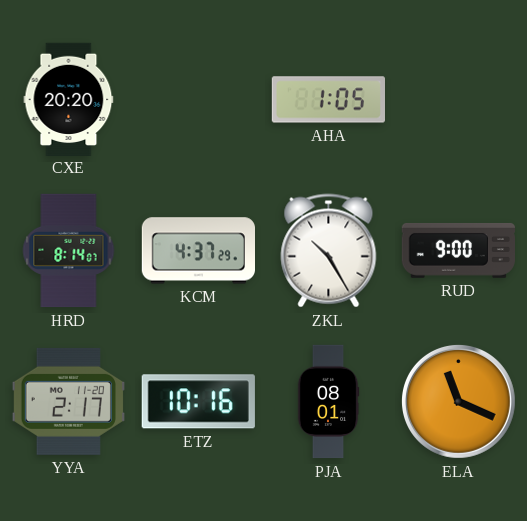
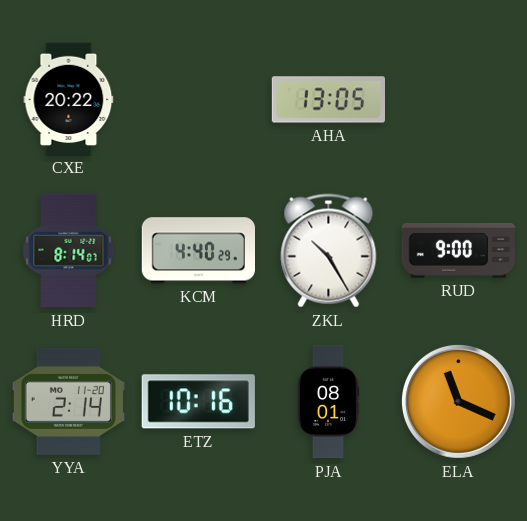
CXE: 20:20 -> 20:22
AHA: 1:05 -> 13:05
KCM: 4:37 -> 4:40
YYA: 2:17 -> 2:14
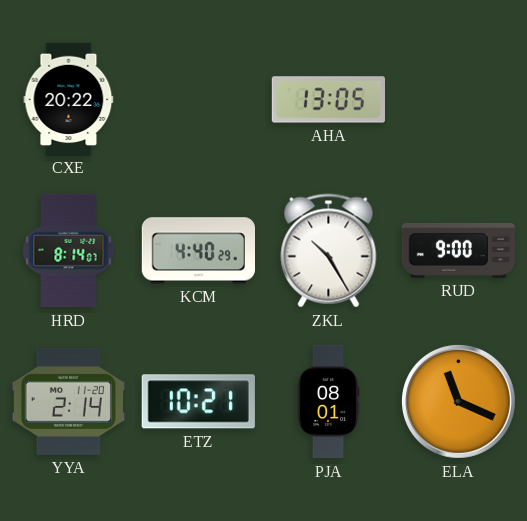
ETZ: 10:16 -> 10:21
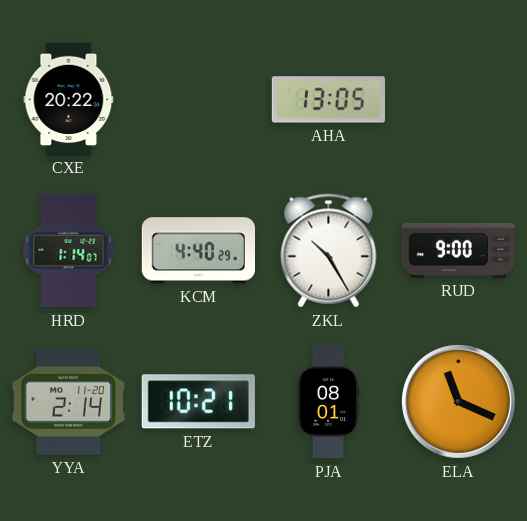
HRD: 8:14 -> 1:14
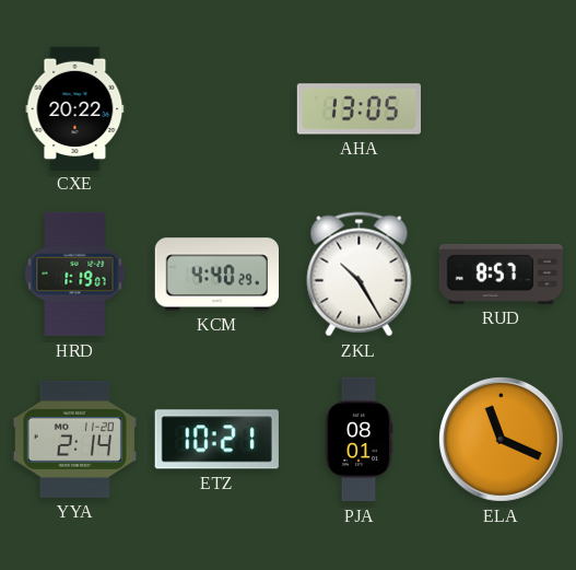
HRD: 1:14 -> 1:19
RUD: 9:00 -> 8:57
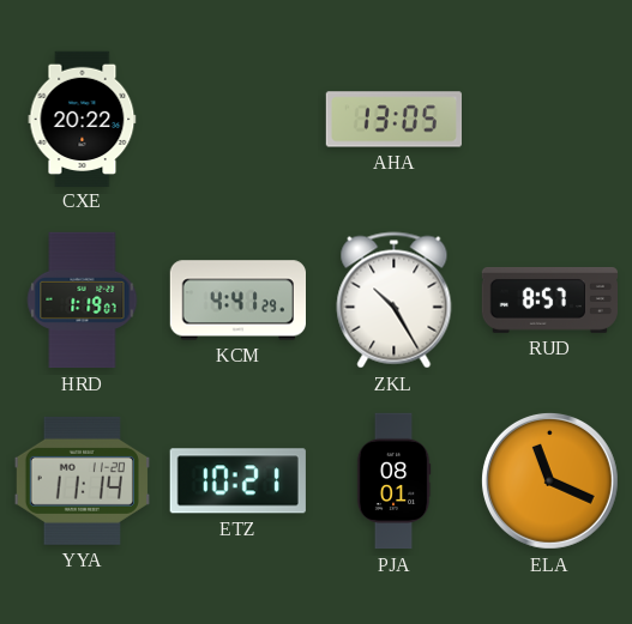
KCM: 4:40 -> 4:41
YYA: 2:14 -> 11:14
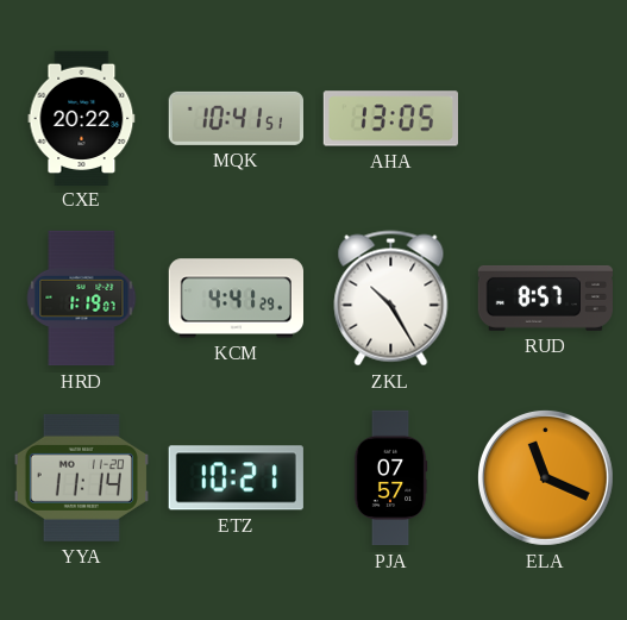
MQK: none -> 10:41
PJA: 08:01 -> 07:57
